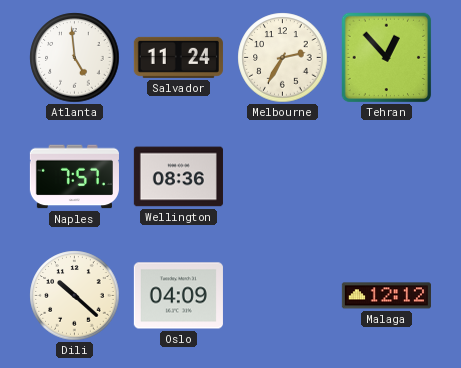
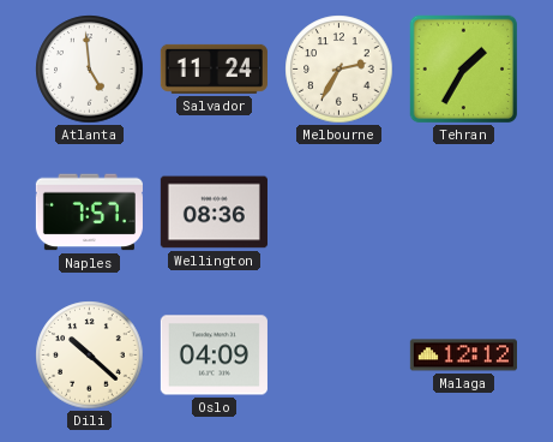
Tehran: 12:53 -> 1:35
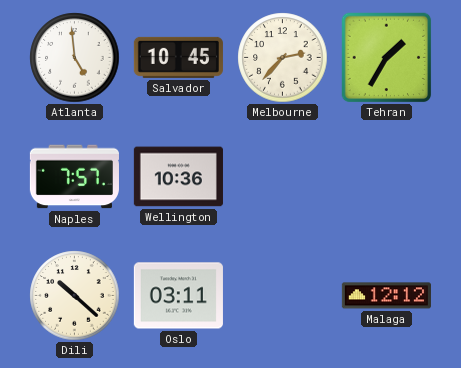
Salvador: 11:24 -> 10:45
Melbourne: 2:35 -> 2:37
Wellington: 08:36 -> 10:36
Oslo: 04:09 -> 03:11
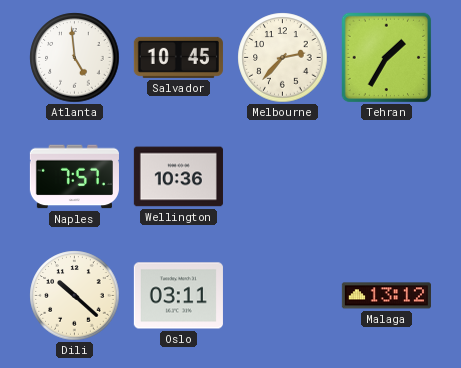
Malaga: 12:12 -> 13:12
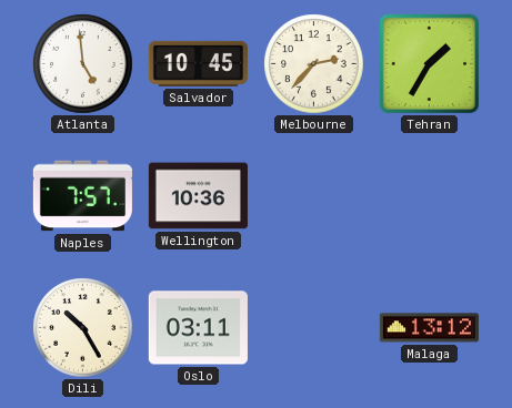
Dili: 10:22 -> 10:25
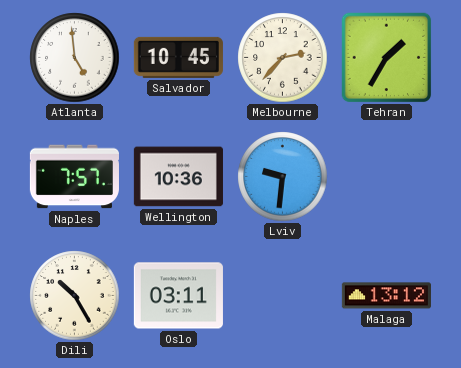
Lviv: none -> 9:31
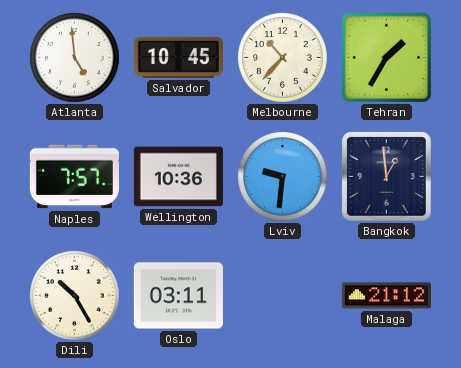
Melbourne: 2:37 -> 10:37
Bangkok: none -> 12:59
Malaga: 13:12 -> 21:12
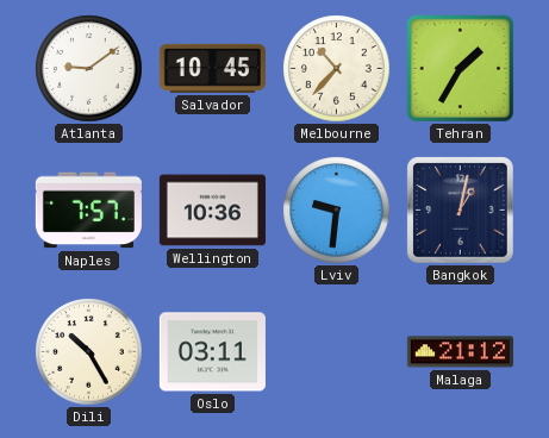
Atlanta: 4:59 -> 9:09
Bangkok: 12:59 -> 1:02
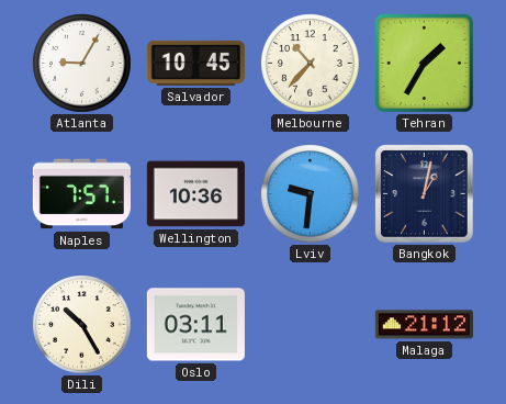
Atlanta: 9:09 -> 9:05
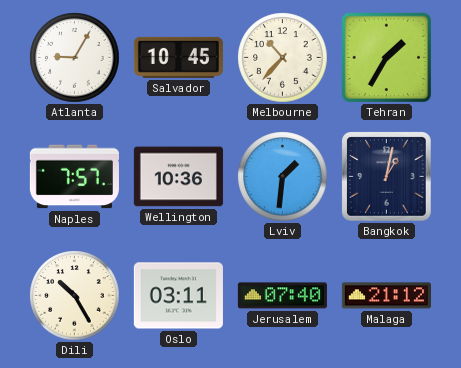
Lviv: 9:31 -> 1:31
Jerusalem: none -> 07:40
